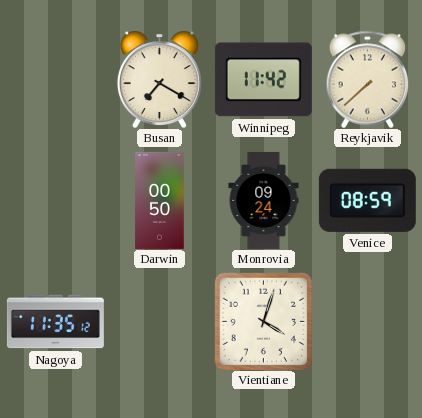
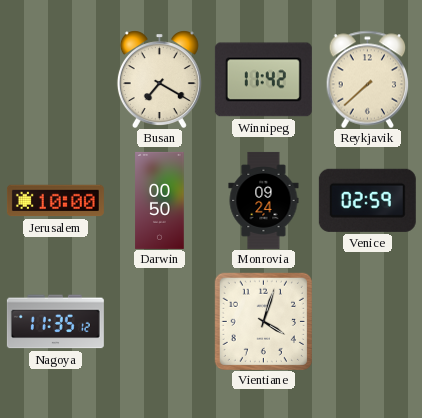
Jerusalem: none -> 10:00
Venice: 08:59 -> 02:59
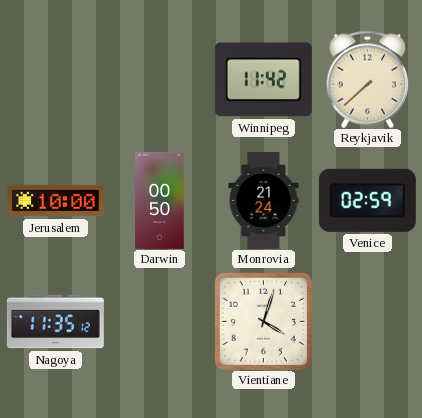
Busan: 7:20 -> none
Monrovia: 09:24 -> 21:24
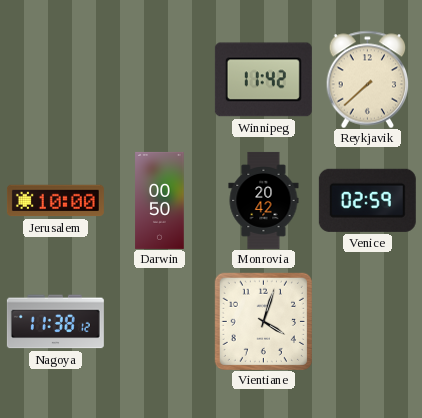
Monrovia: 21:24 -> 20:42
Nagoya: 11:35 -> 11:38
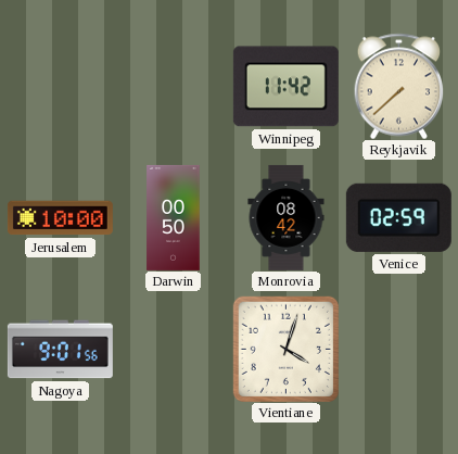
Monrovia: 20:42 -> 08:42
Nagoya: 11:38 -> 9:01
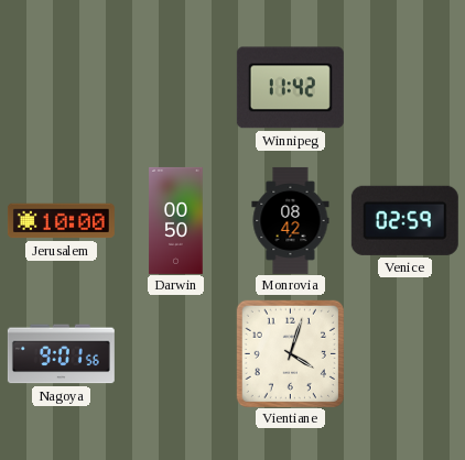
Reykjavik: 7:38 -> none
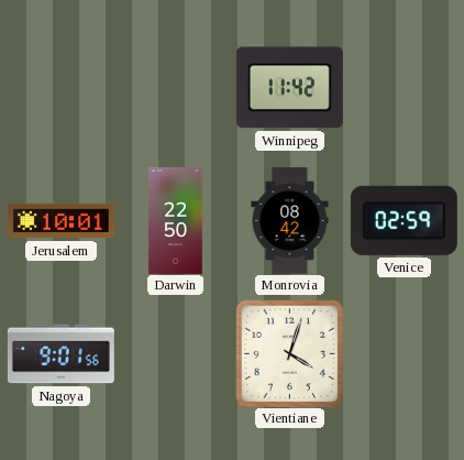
Jerusalem: 10:00 -> 10:01
Darwin: 00:50 -> 22:50
